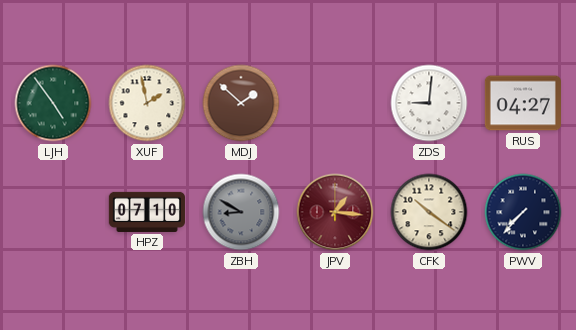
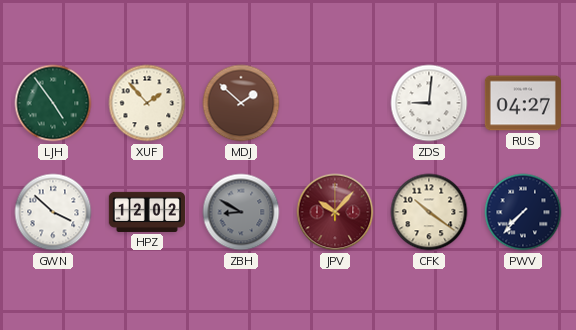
XUF: 1:58 -> 1:53
GWN: none -> 3:52
HPZ: 07:10 -> 12:02
JPV: 1:16 -> 10:07
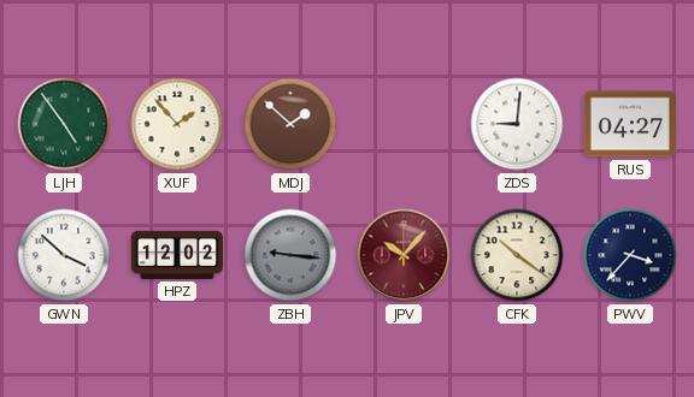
ZBH: 8:50 -> 9:16
PWV: 7:37 -> 3:37
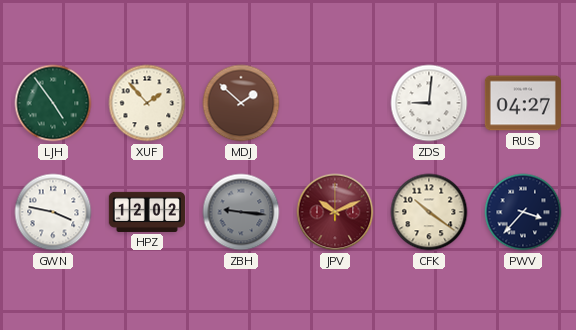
GWN: 3:52 -> 3:47
JPV: 10:07 -> 10:11
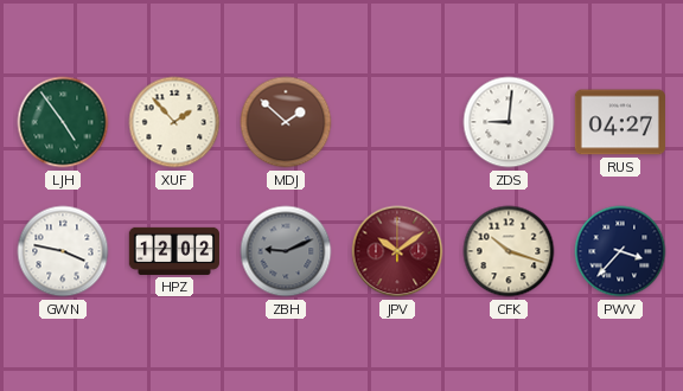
ZBH: 9:16 -> 9:11
JPV: 10:11 -> 10:09
CFK: 10:21 -> 10:18
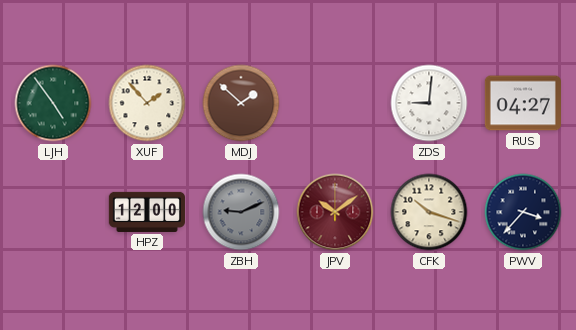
GWN: 3:47 -> none
HPZ: 12:02 -> 12:00
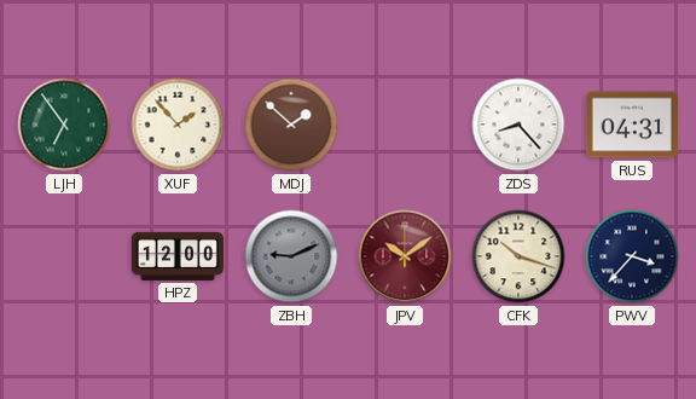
LJH: 4:54 -> 6:54
ZDS: 9:01 -> 8:23
RUS: 04:27 -> 04:31
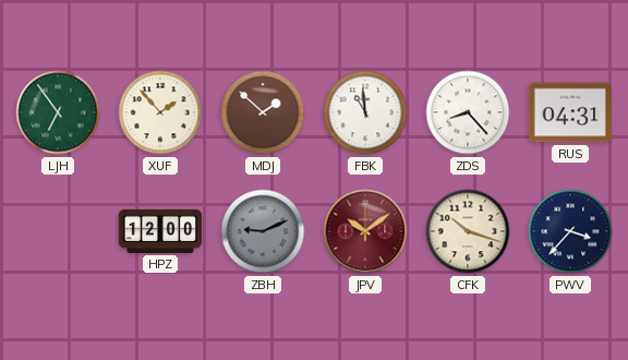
FBK: none -> 10:59
